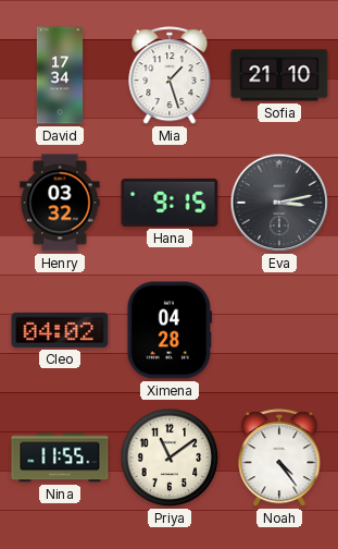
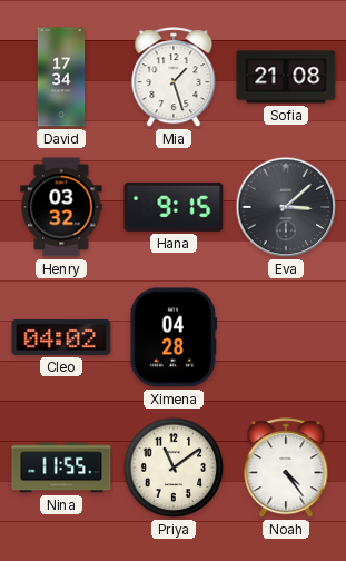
Sofia: 21:10 -> 21:08
Eva: 3:13 -> 3:08
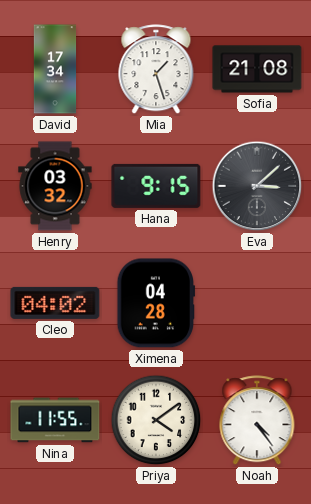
Priya: 11:09 -> 4:09
